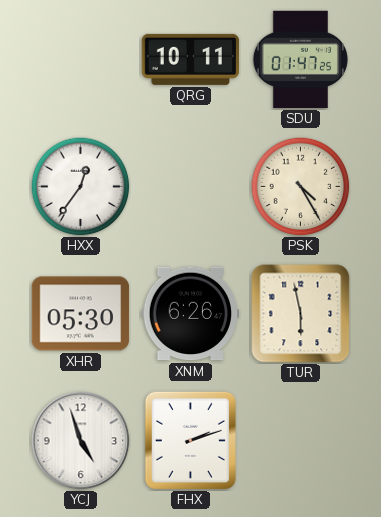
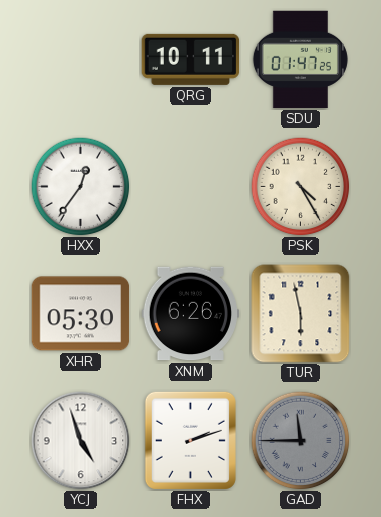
GAD: none -> 11:45
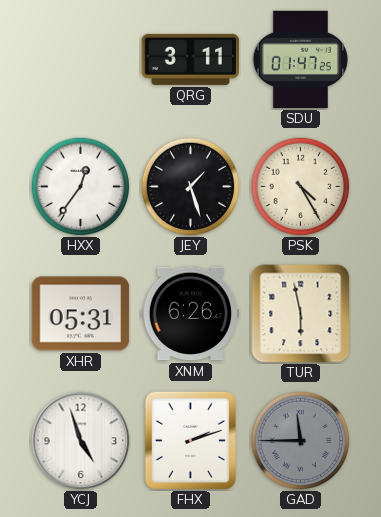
QRG: 10:11 -> 3:11
JEY: none -> 1:27
XHR: 05:30 -> 05:31
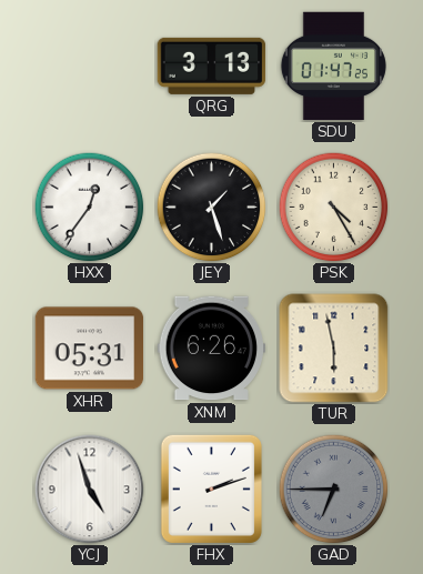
QRG: 3:11 -> 3:13
GAD: 11:45 -> 6:45
